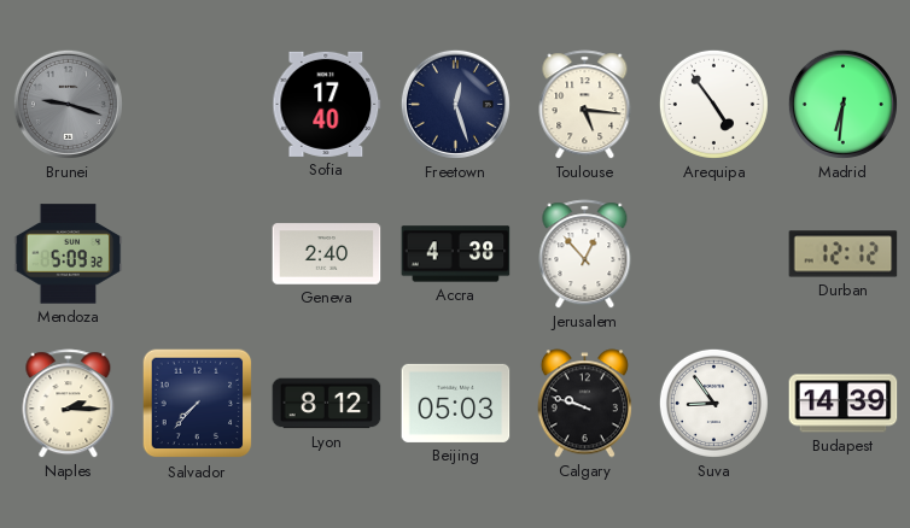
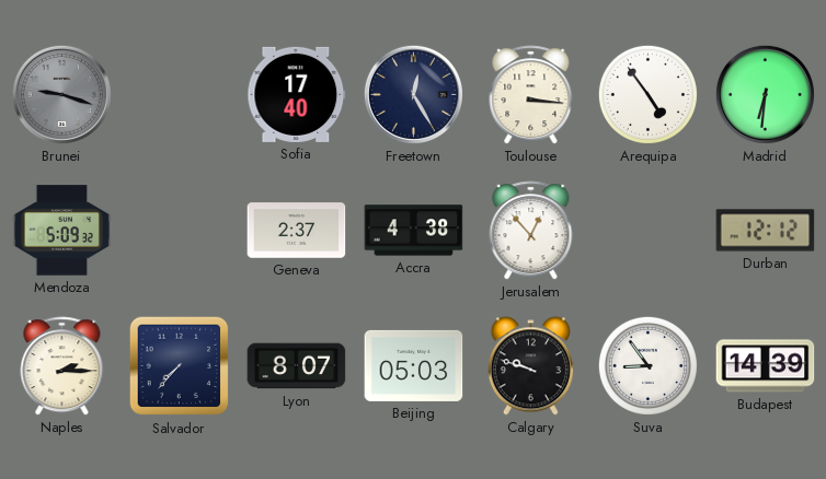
Freetown: 12:27 -> 12:25
Toulouse: 5:16 -> 3:16
Geneva: 2:40 -> 2:37
Lyon: 8:12 -> 8:07
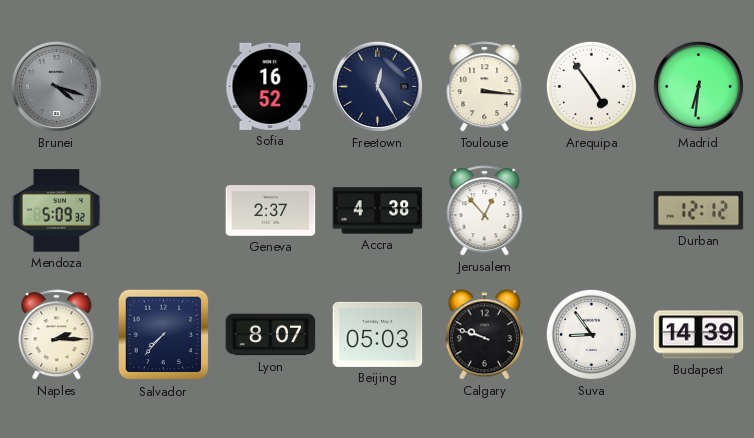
Brunei: 9:18 -> 4:18
Sofia: 17:40 -> 16:52
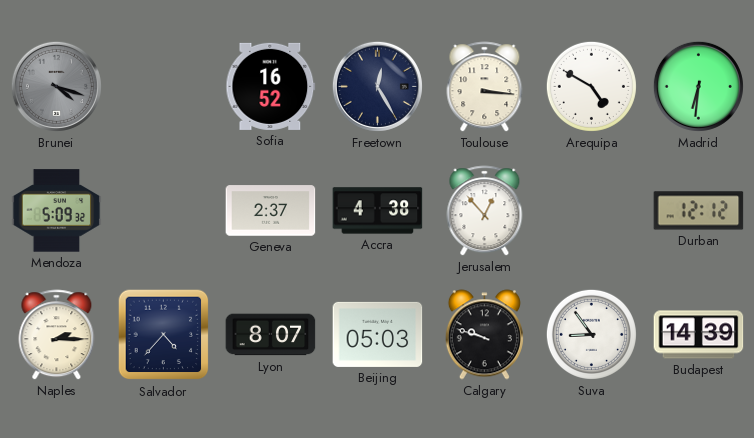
Arequipa: 4:54 -> 4:50
Salvador: 7:37 -> 4:37
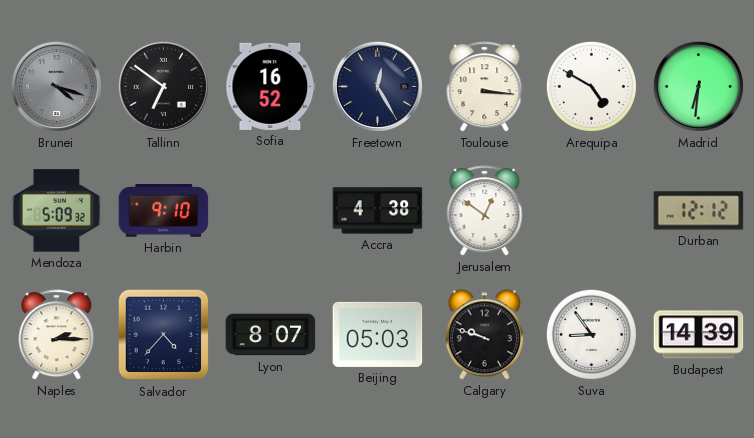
Tallinn: none -> 6:51
Harbin: none -> 9:10
Geneva: 2:37 -> none
Jerusalem: 12:53 -> 12:51
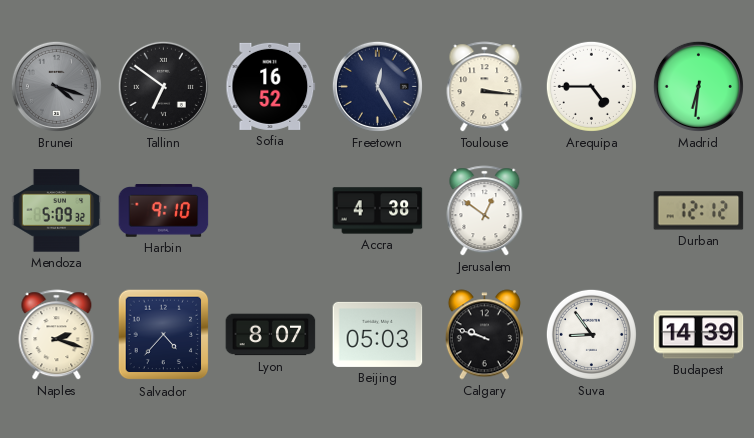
Arequipa: 4:50 -> 4:45
Naples: 2:15 -> 2:18
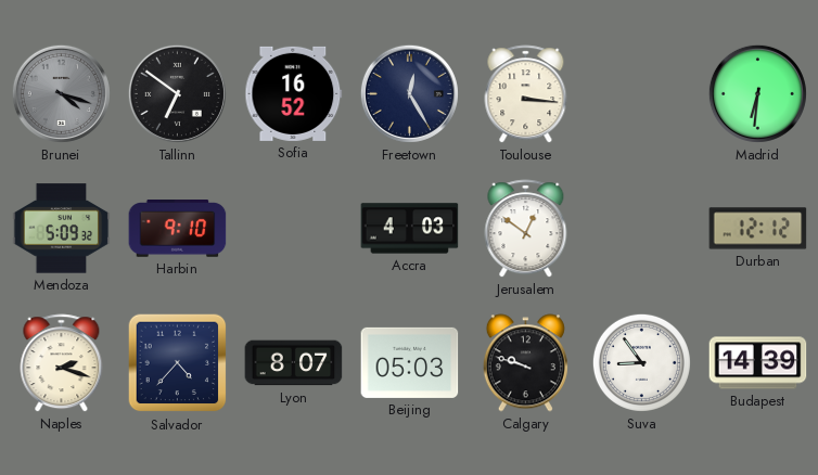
Arequipa: 4:45 -> none
Accra: 4:38 -> 4:03
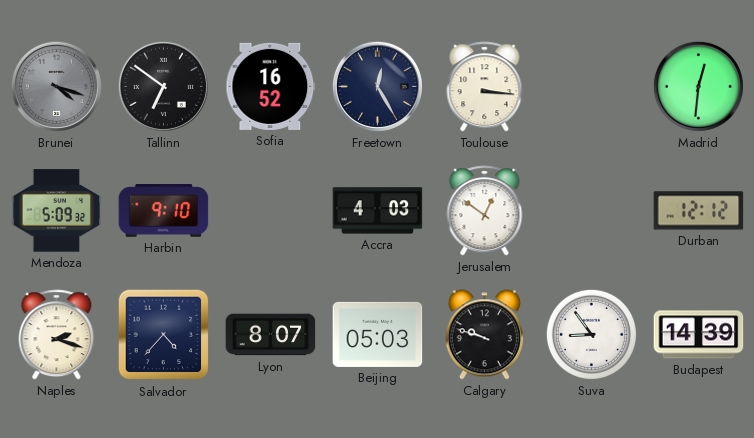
Madrid: 6:31 -> 12:31
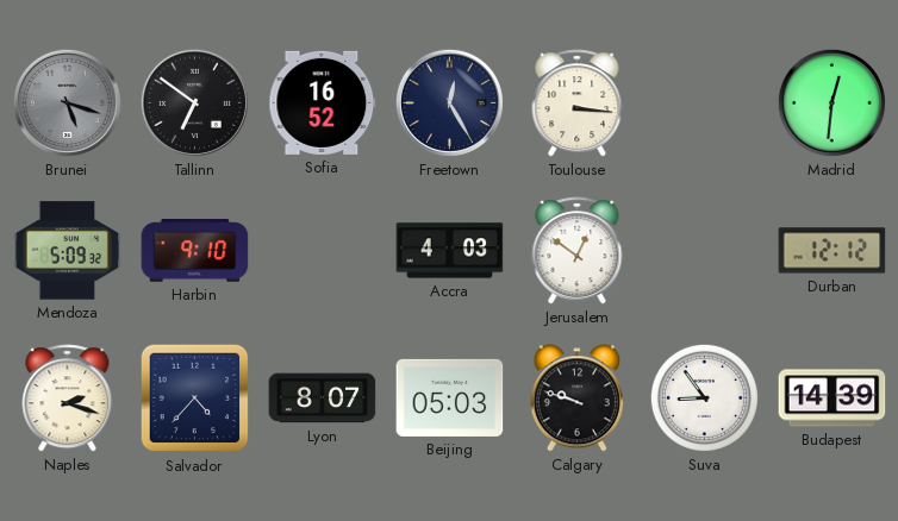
Brunei: 4:18 -> 5:18
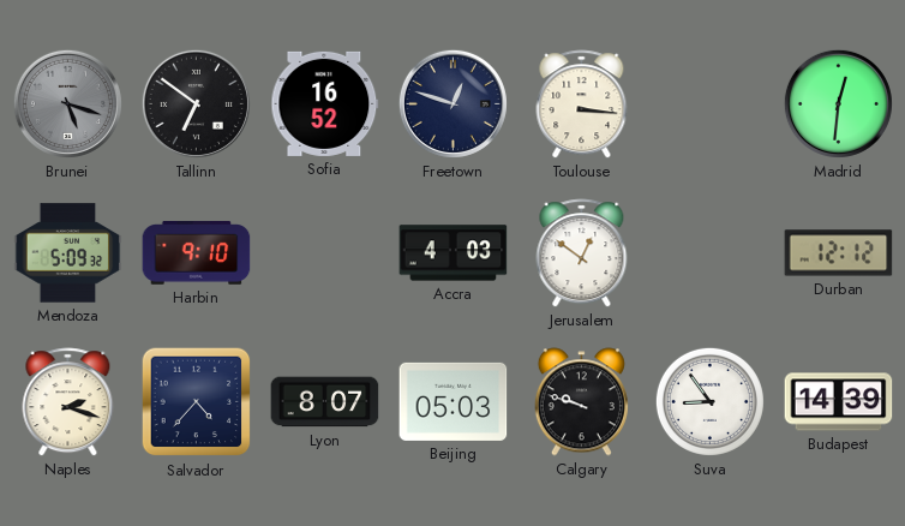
Freetown: 12:25 -> 12:48
